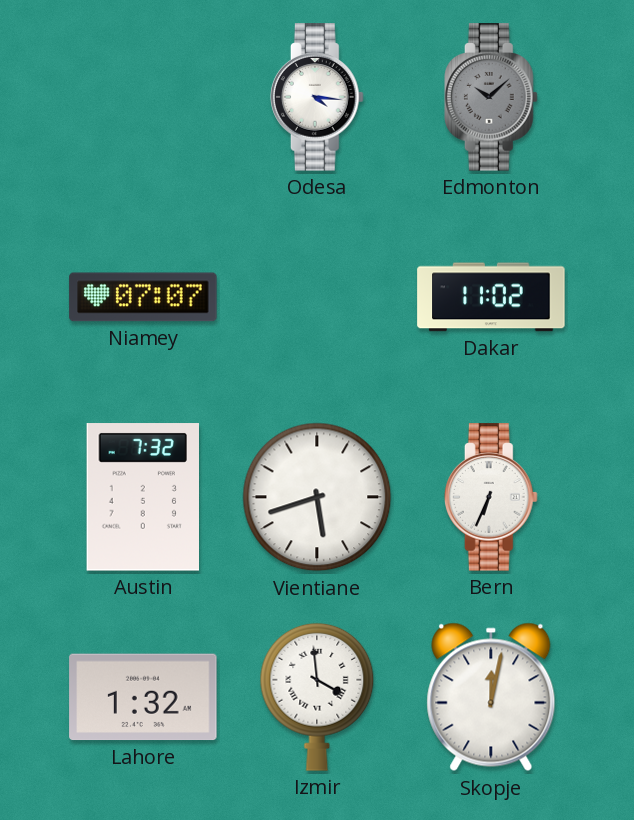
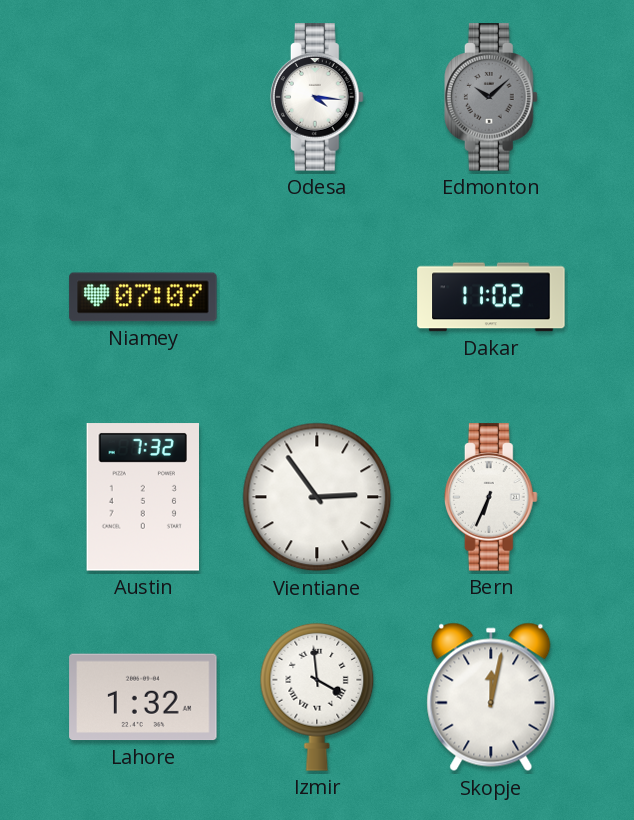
Vientiane: 5:42 -> 2:54
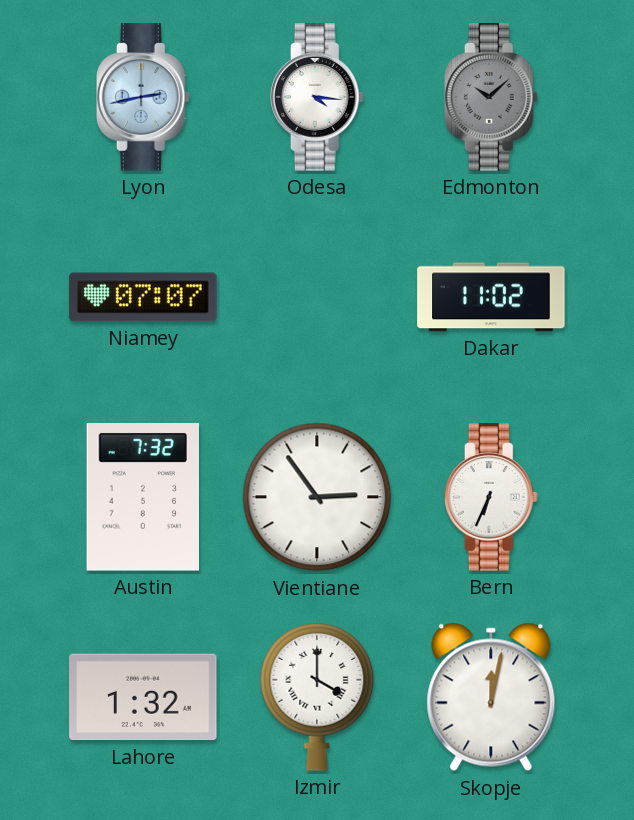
Lyon: none -> 2:43
Izmir: 3:59 -> 4:00
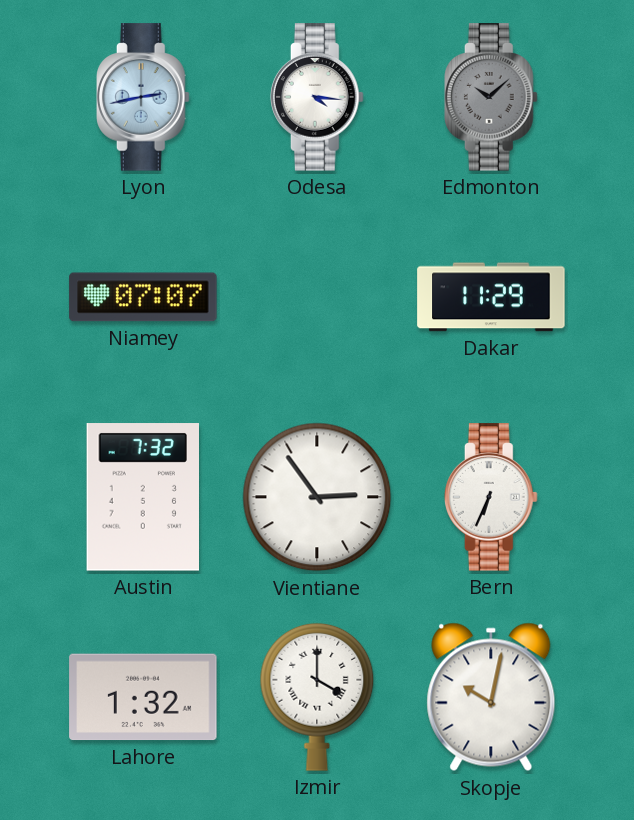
Dakar: 11:02 -> 11:29
Skopje: 12:02 -> 10:02
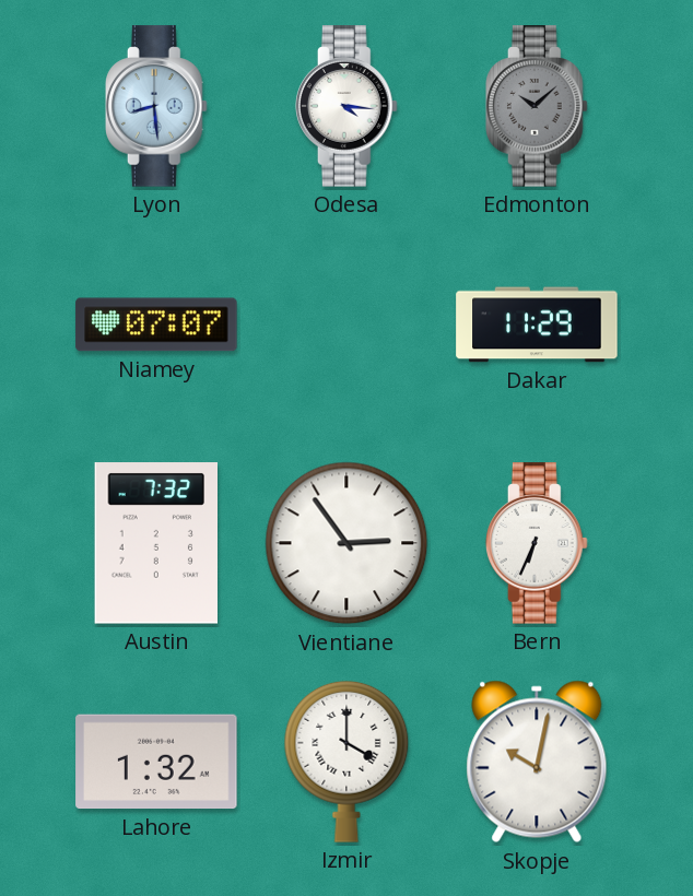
Lyon: 2:43 -> 8:29
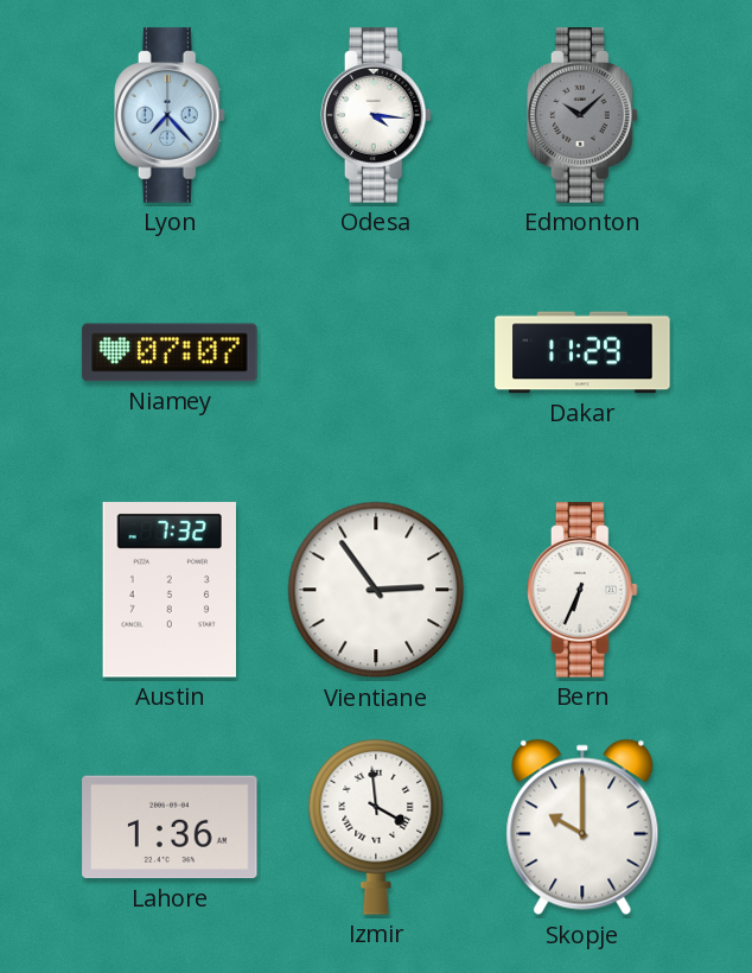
Lyon: 8:29 -> 7:23
Lahore: 1:32 -> 1:36
Izmir: 4:00 -> 3:59
Skopje: 10:02 -> 10:00
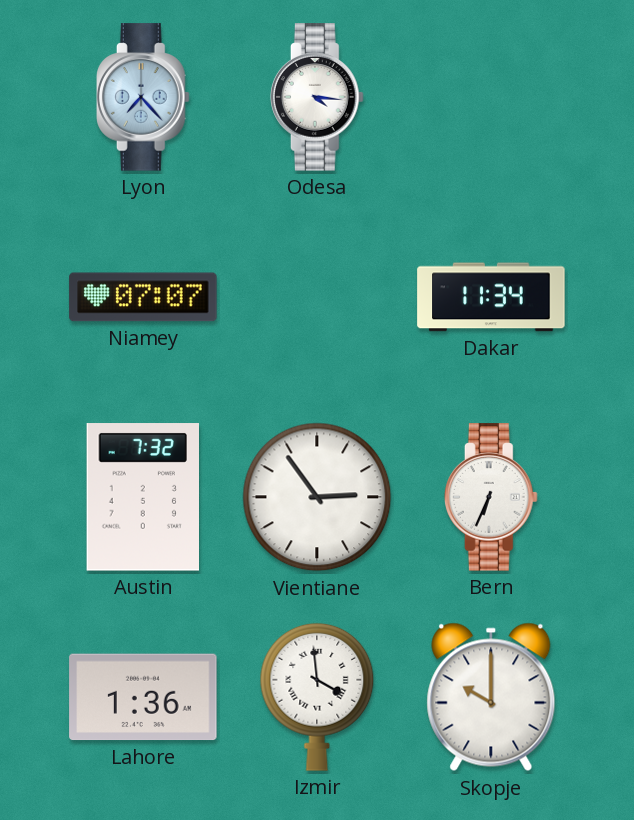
Edmonton: 10:08 -> none
Dakar: 11:29 -> 11:34
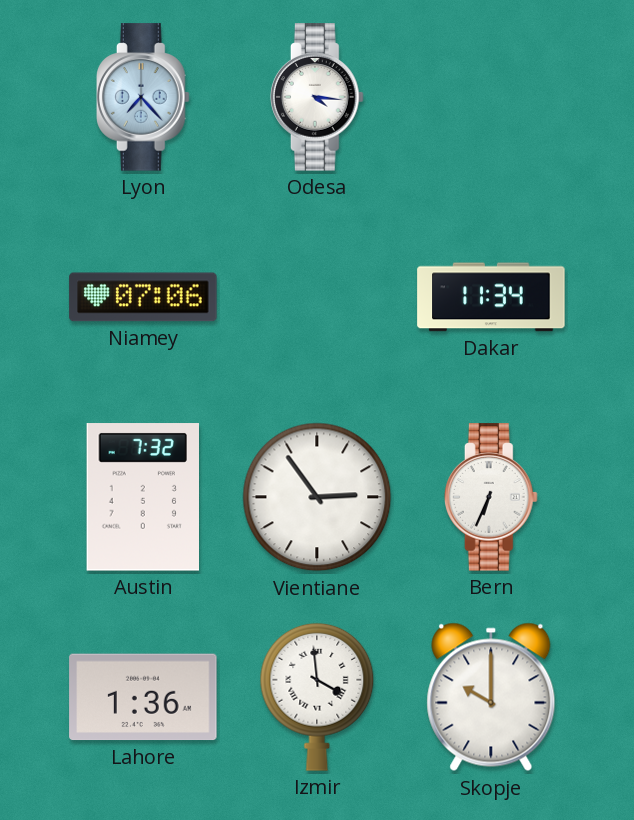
Niamey: 07:07 -> 07:06
